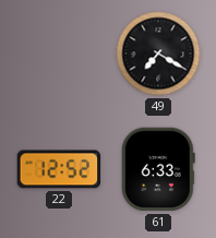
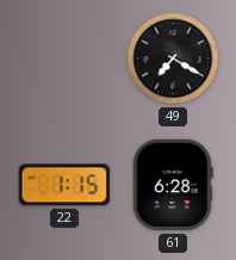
22: 12:52 -> 1:15
61: 6:33 -> 6:28
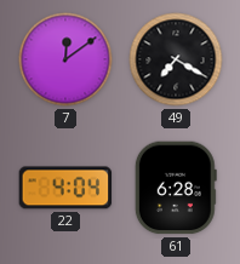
7: none -> 12:09
22: 1:15 -> 4:04
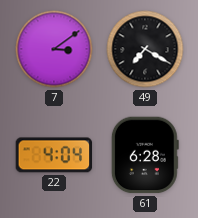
7: 12:09 -> 3:09
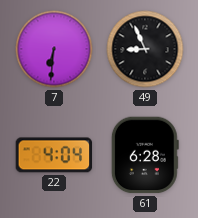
7: 3:09 -> 6:31
49: 7:20 -> 8:56
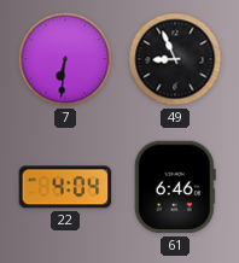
61: 6:28 -> 6:46
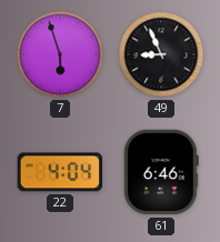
7: 6:31 -> 5:57
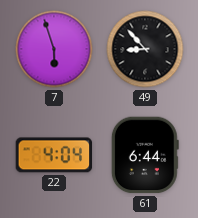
49: 8:56 -> 8:53
61: 6:46 -> 6:44
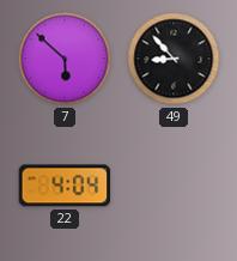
7: 5:57 -> 5:52
61: 6:44 -> none
